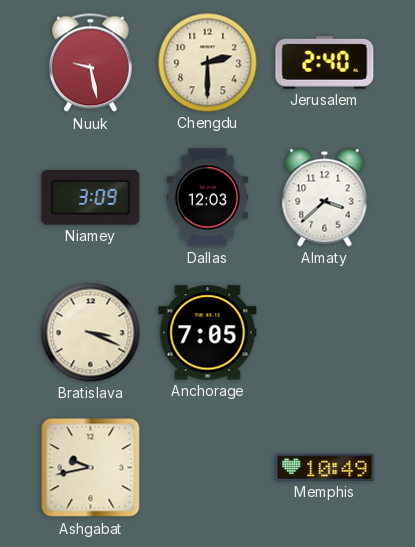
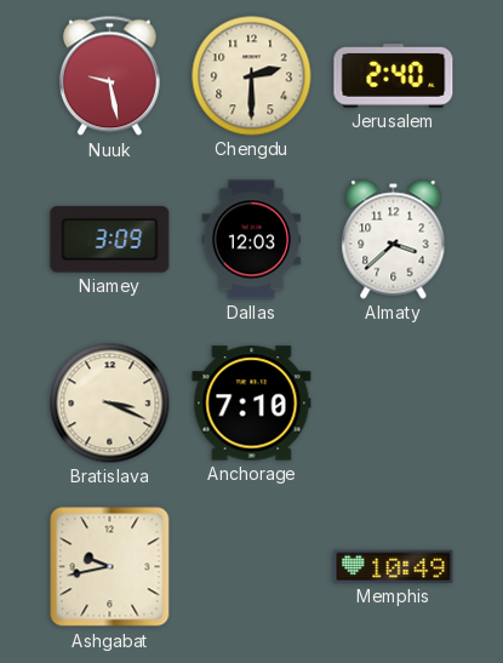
Anchorage: 7:05 -> 7:10
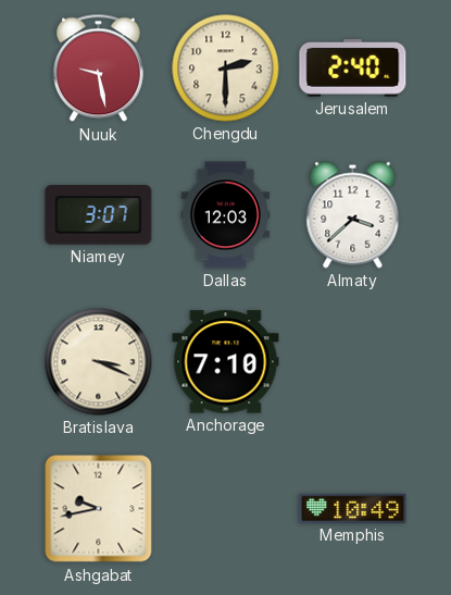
Niamey: 3:09 -> 3:07
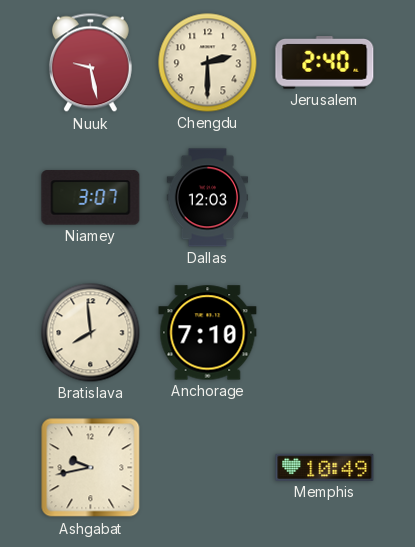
Almaty: 3:38 -> none
Bratislava: 3:19 -> 7:59
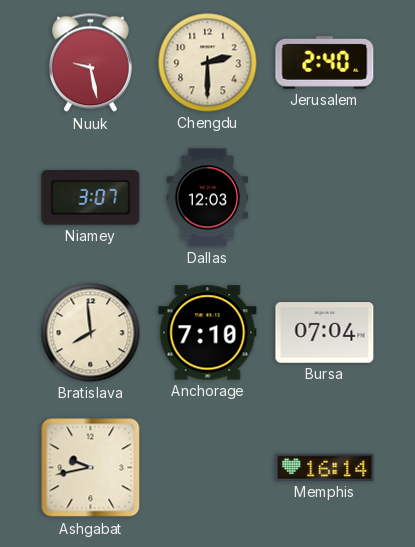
Bursa: none -> 07:04
Memphis: 10:49 -> 16:14
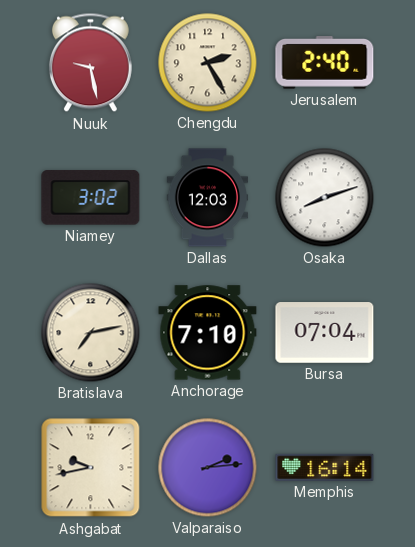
Chengdu: 2:30 -> 2:25
Niamey: 3:07 -> 3:02
Osaka: none -> 8:12
Bratislava: 7:59 -> 7:13
Valparaiso: none -> 2:14
